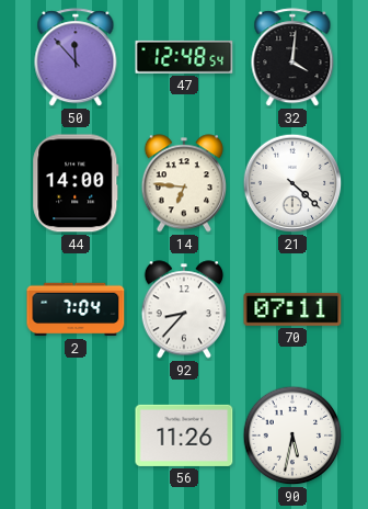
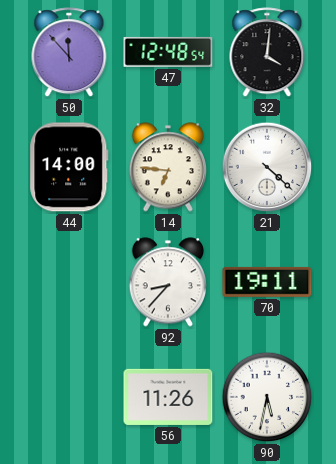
2: 7:04 -> none
70: 07:11 -> 19:11
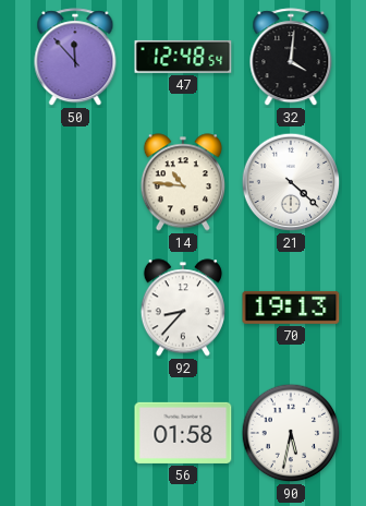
44: 14:00 -> none
14: 6:46 -> 10:46
70: 19:11 -> 19:13
56: 11:26 -> 01:58
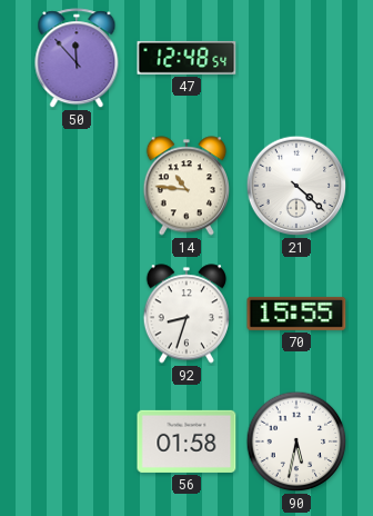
32: 4:01 -> none
92: 8:37 -> 8:33
70: 19:13 -> 15:55
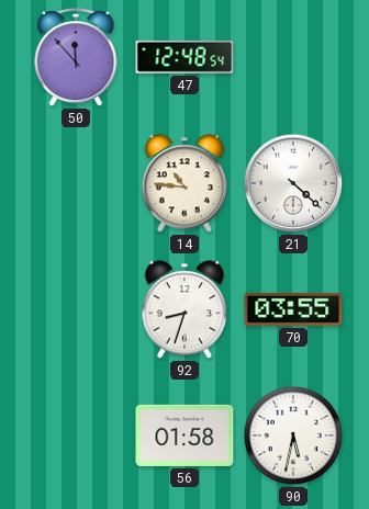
70: 15:55 -> 03:55
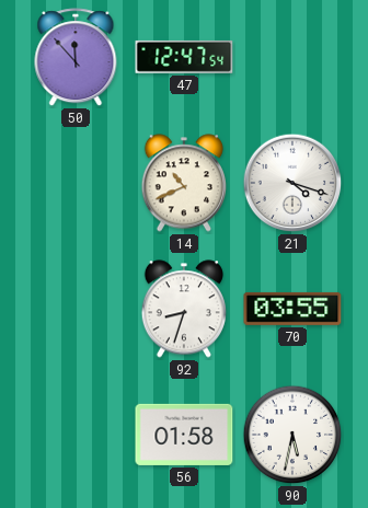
47: 12:48 -> 12:47
14: 10:46 -> 10:41
21: 4:22 -> 4:18
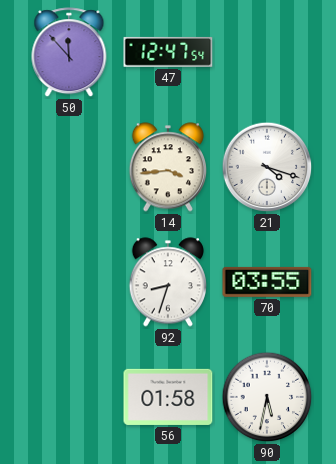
14: 10:41 -> 3:44
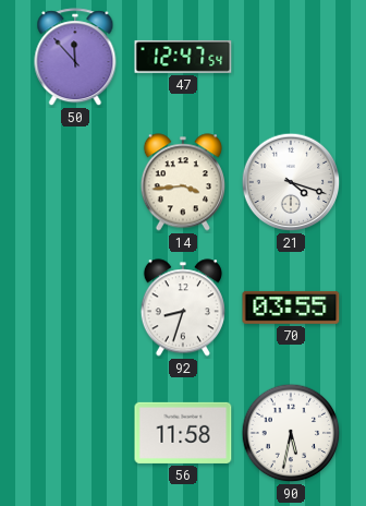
56: 01:58 -> 11:58
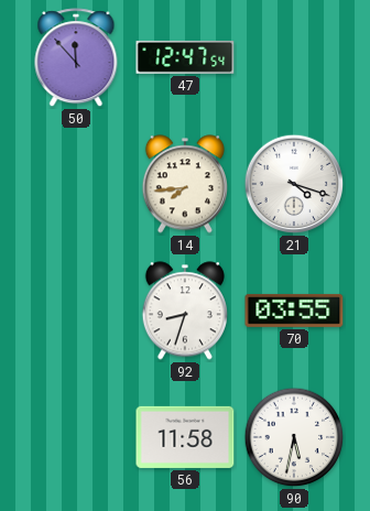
14: 3:44 -> 7:44
